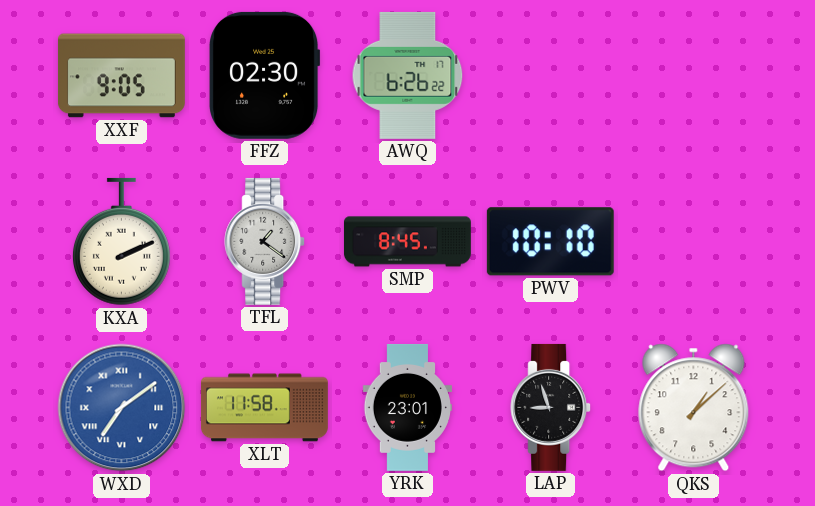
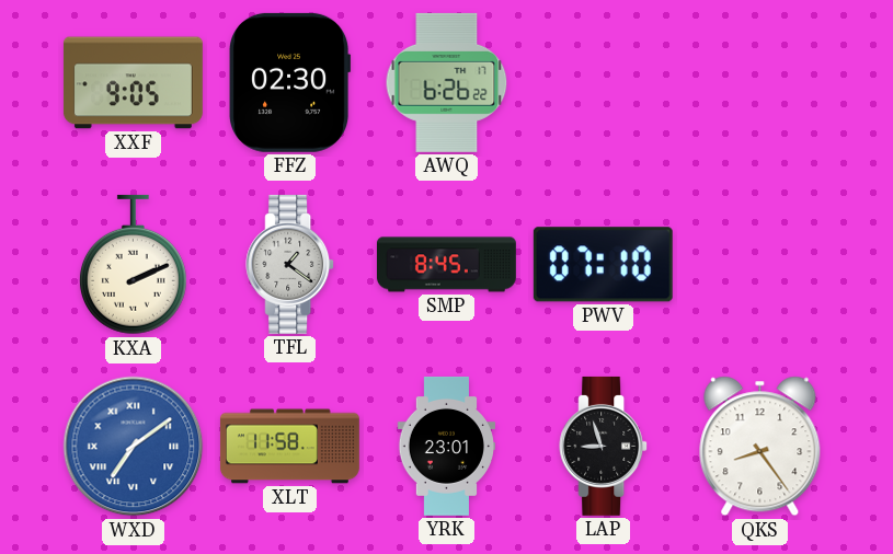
PWV: 10:10 -> 07:10
QKS: 1:08 -> 8:24
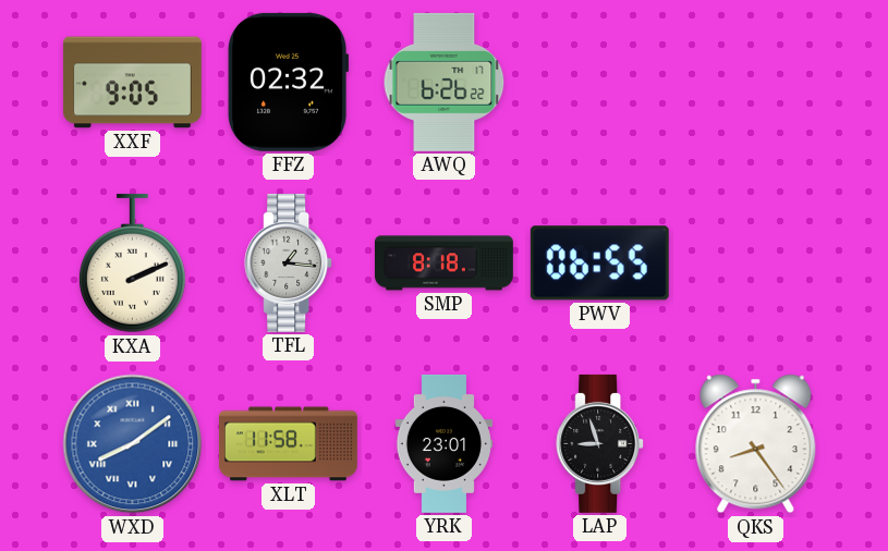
FFZ: 02:30 -> 02:32
TFL: 1:21 -> 1:16
SMP: 8:45 -> 8:18
PWV: 07:10 -> 06:55
WXD: 7:09 -> 8:09
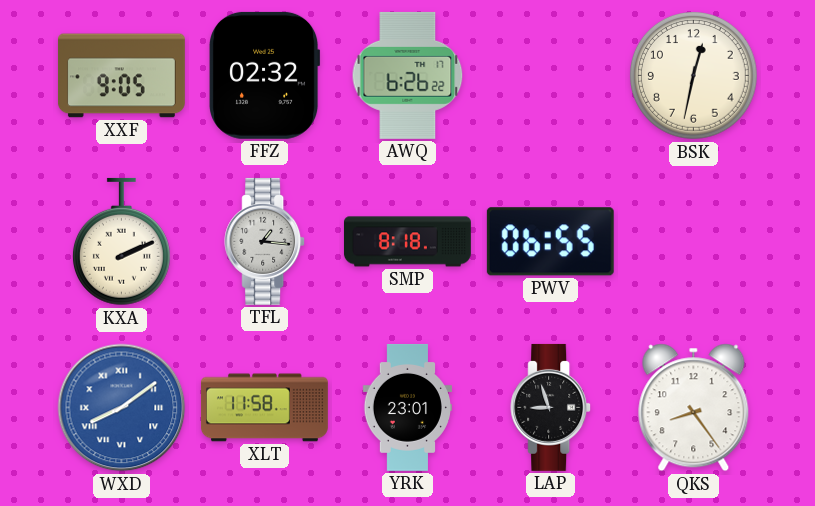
BSK: none -> 12:32
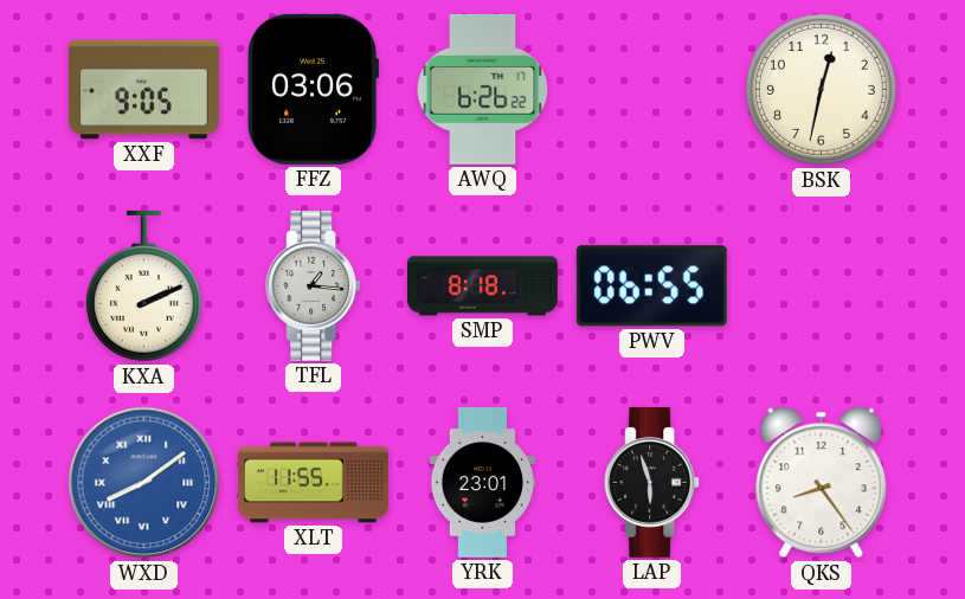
FFZ: 02:32 -> 03:06
XLT: 11:58 -> 11:55
LAP: 8:57 -> 5:57
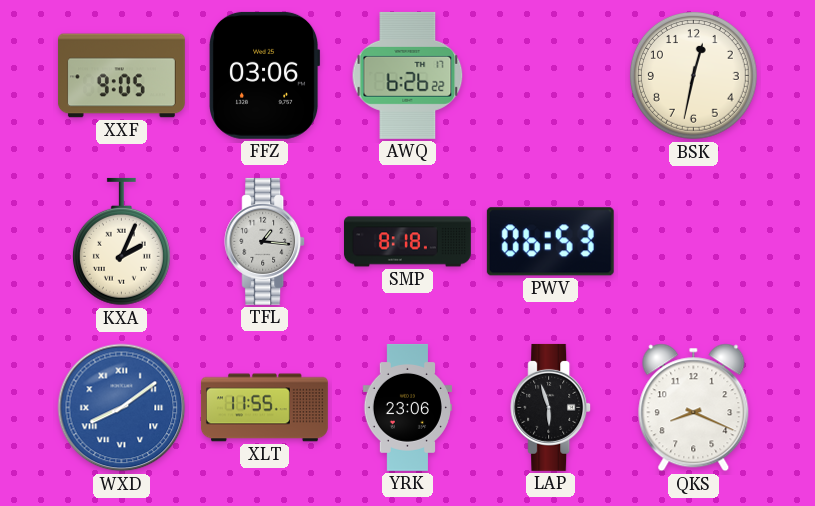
KXA: 2:11 -> 2:04
PWV: 06:55 -> 06:53
YRK: 23:01 -> 23:06
QKS: 8:24 -> 8:19
